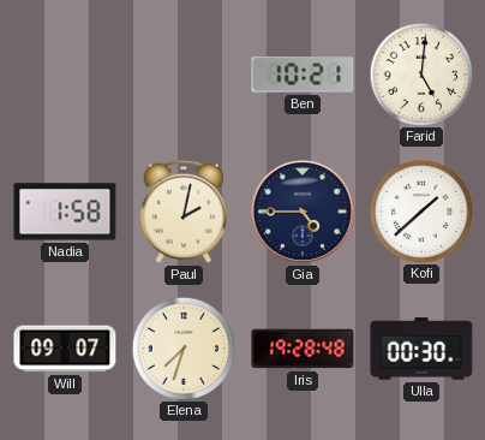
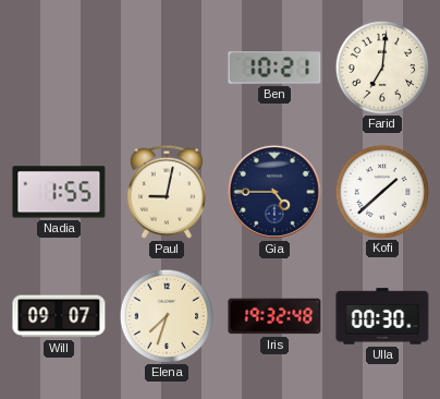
Farid: 5:01 -> 7:01
Nadia: 1:58 -> 1:55
Paul: 2:02 -> 9:02
Iris: 19:28 -> 19:32
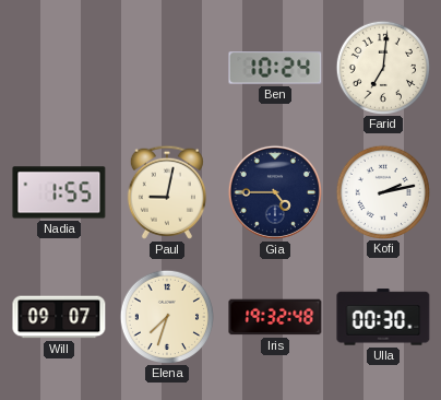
Ben: 10:21 -> 10:24
Kofi: 1:38 -> 2:13
